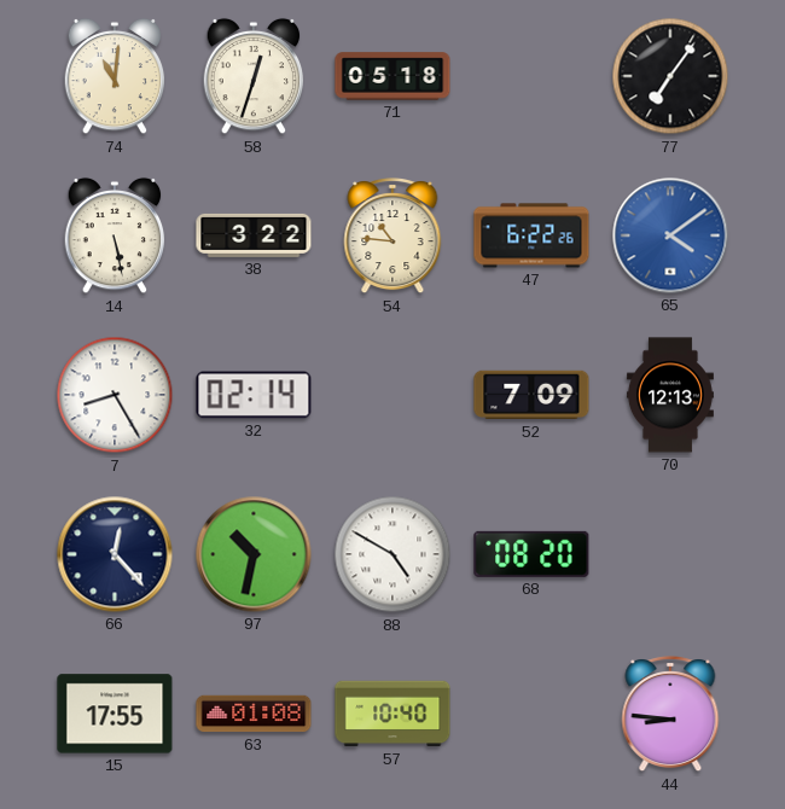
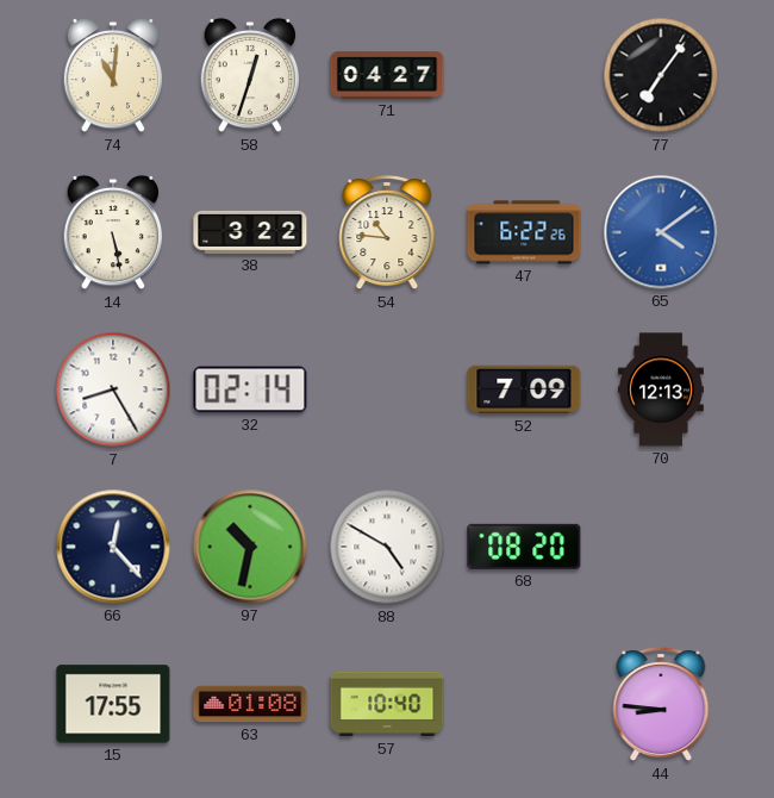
71: 05:18 -> 04:27
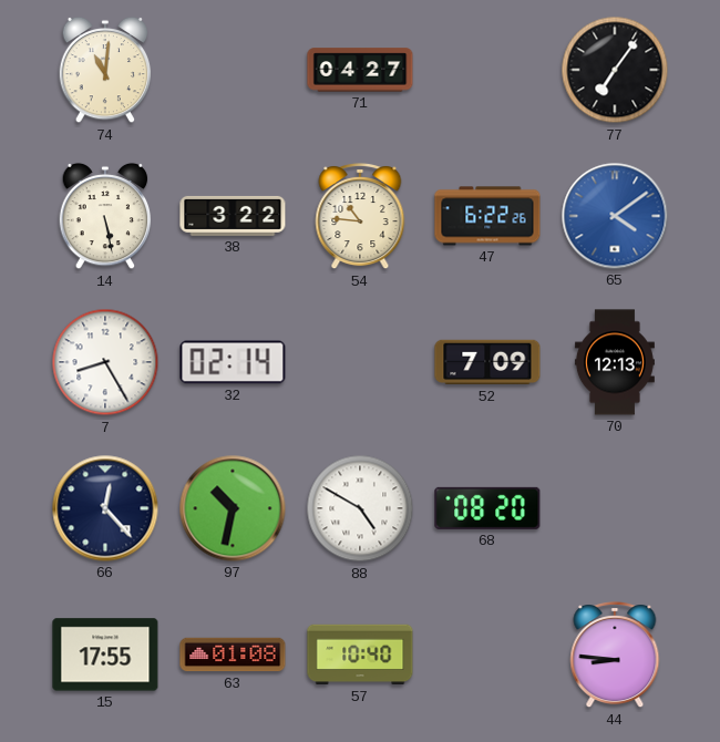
58: 12:33 -> none
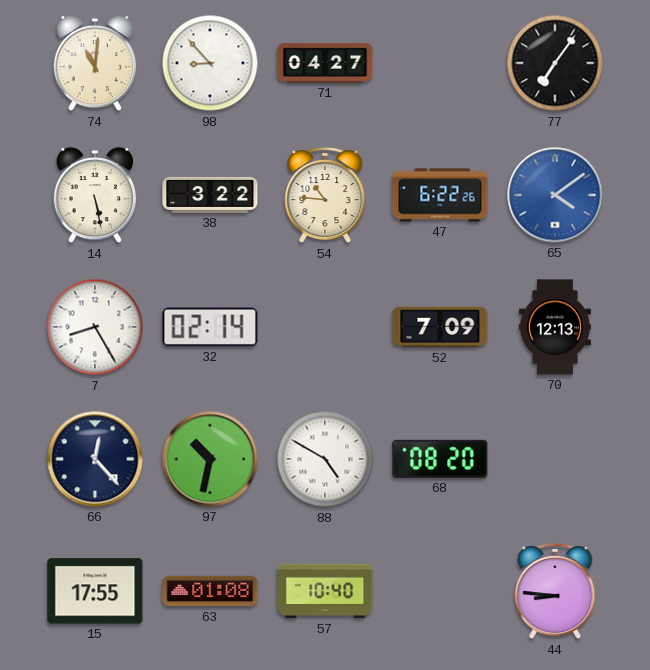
98: none -> 8:53
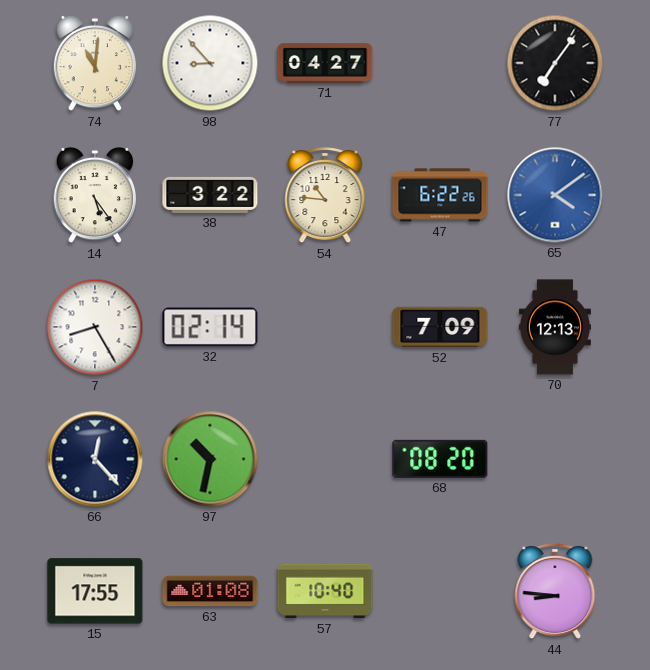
14: 5:28 -> 5:24
88: 4:50 -> none
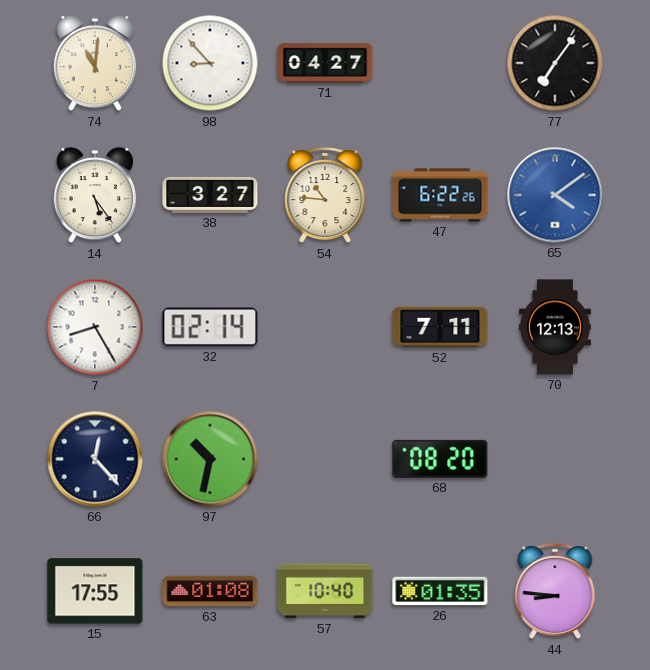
38: 3:22 -> 3:27
52: 7:09 -> 7:11
26: none -> 01:35
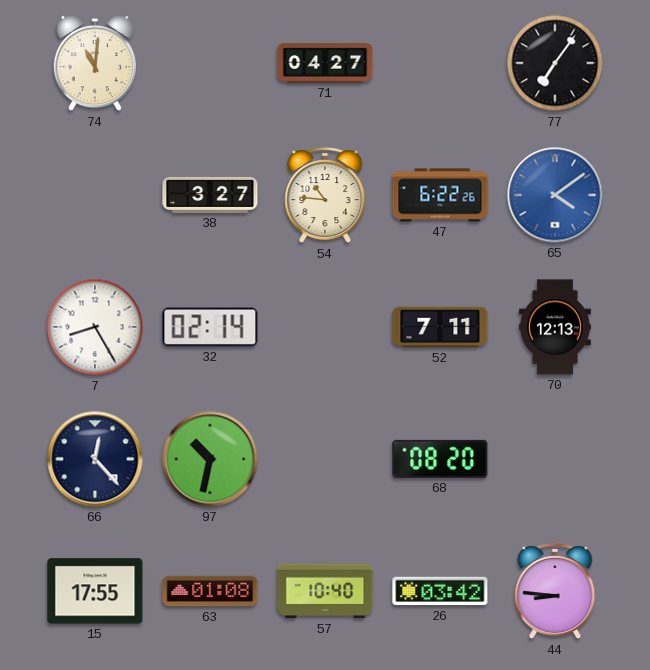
98: 8:53 -> none
14: 5:24 -> none
26: 01:35 -> 03:42
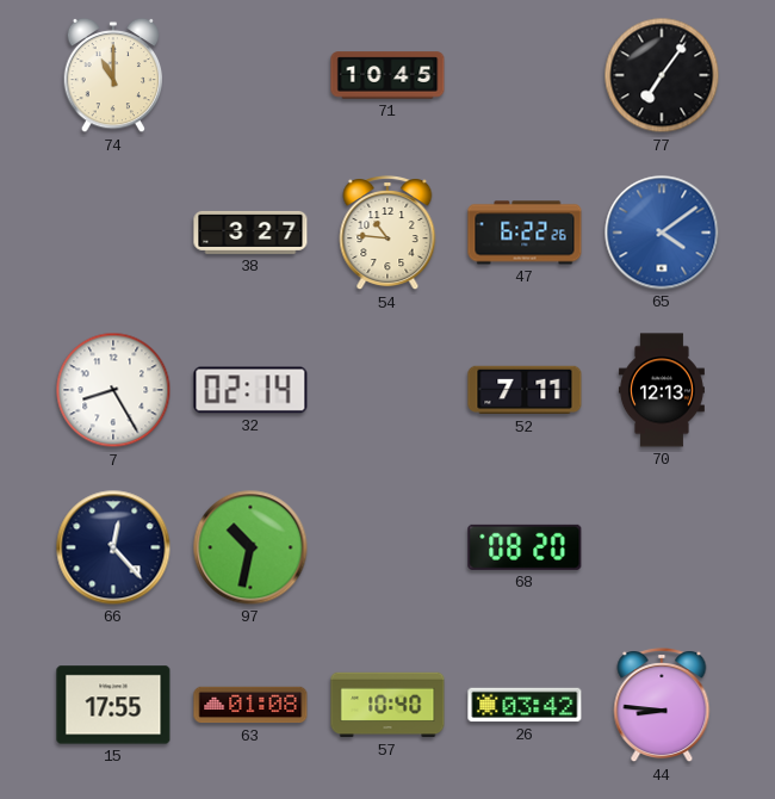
74: 11:01 -> 11:00
71: 04:27 -> 10:45
